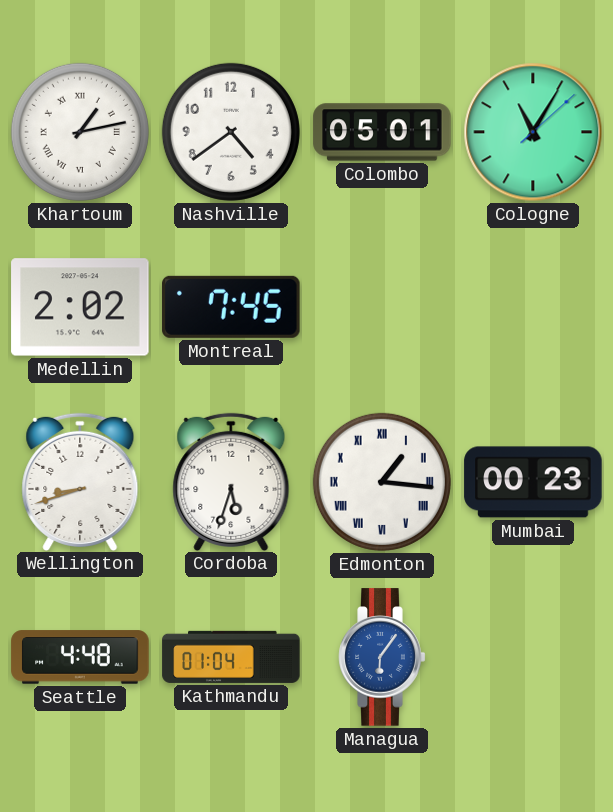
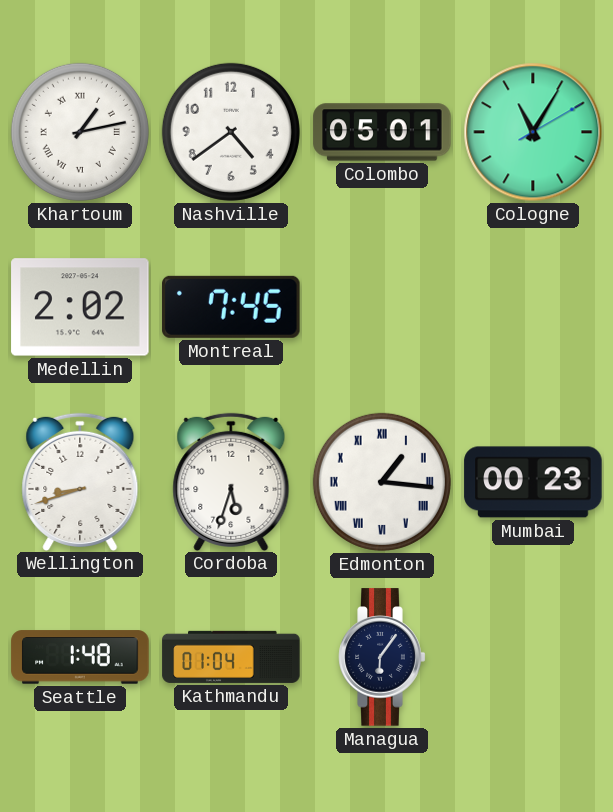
Cologne: 11:05:08 -> 11:05:10
Seattle: 4:48 -> 1:48
Managua dial: blue -> navy
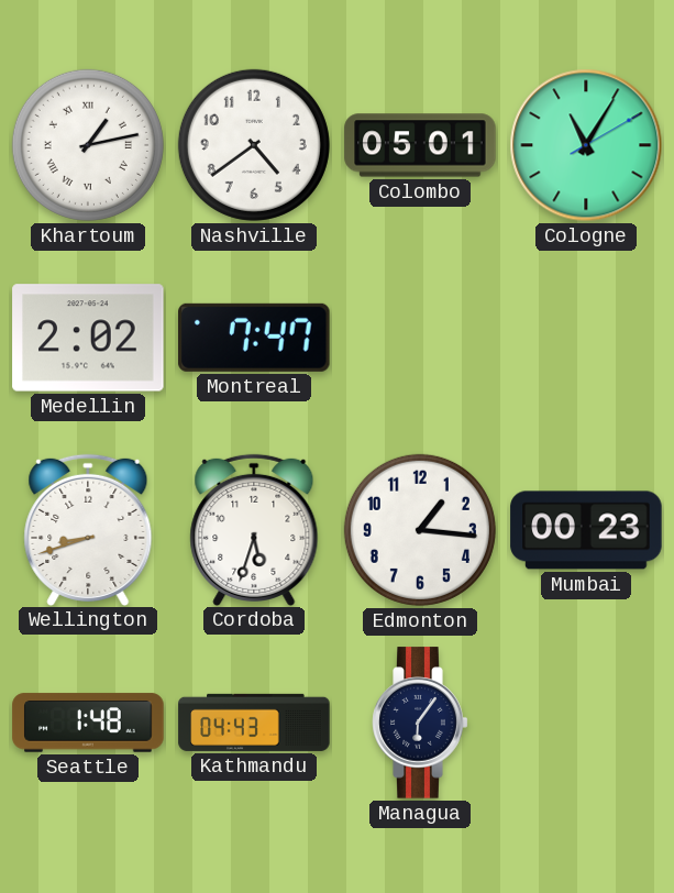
Montreal: 7:45 -> 7:47
Edmonton numerals: Roman -> Arabic
Kathmandu: 01:04 -> 04:43
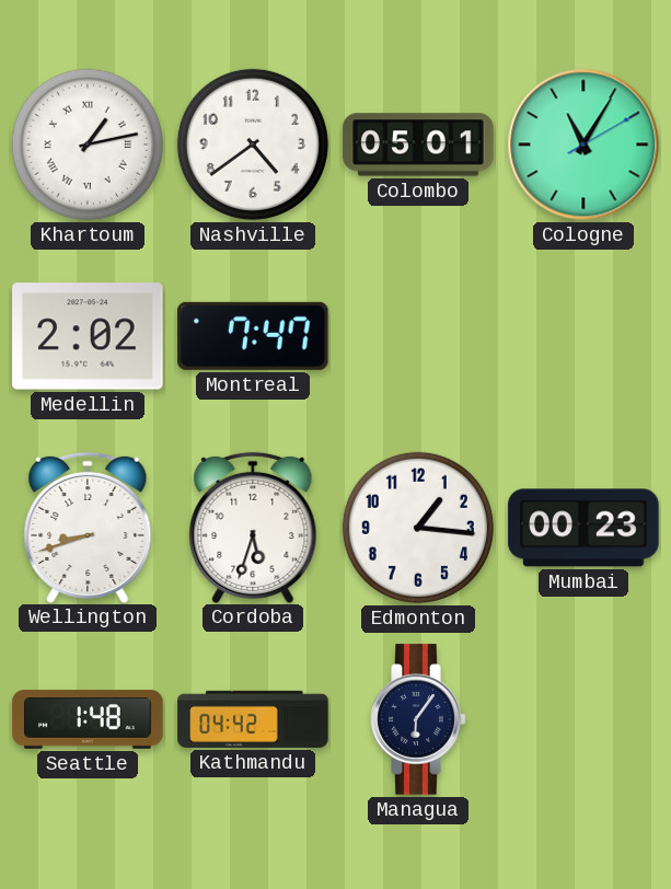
Kathmandu: 04:43 -> 04:42
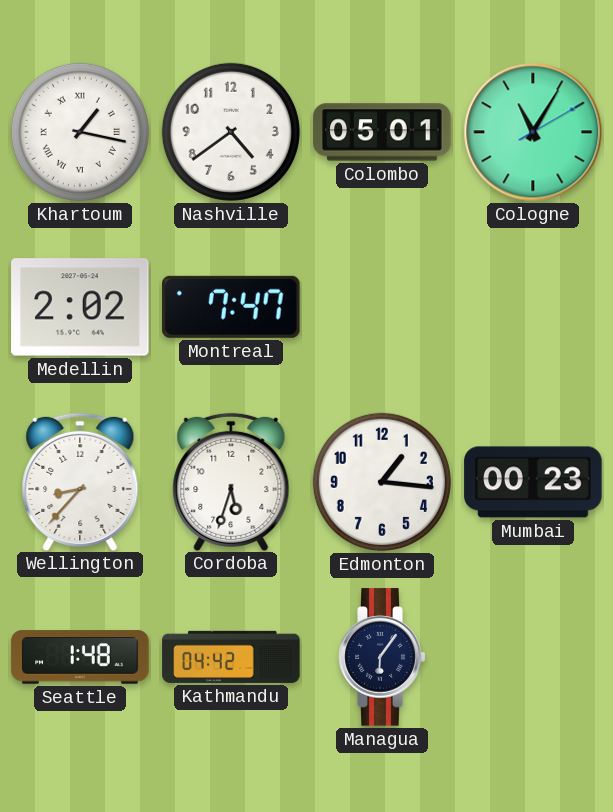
Khartoum: 1:13 -> 1:17
Wellington: 8:42 -> 8:37
